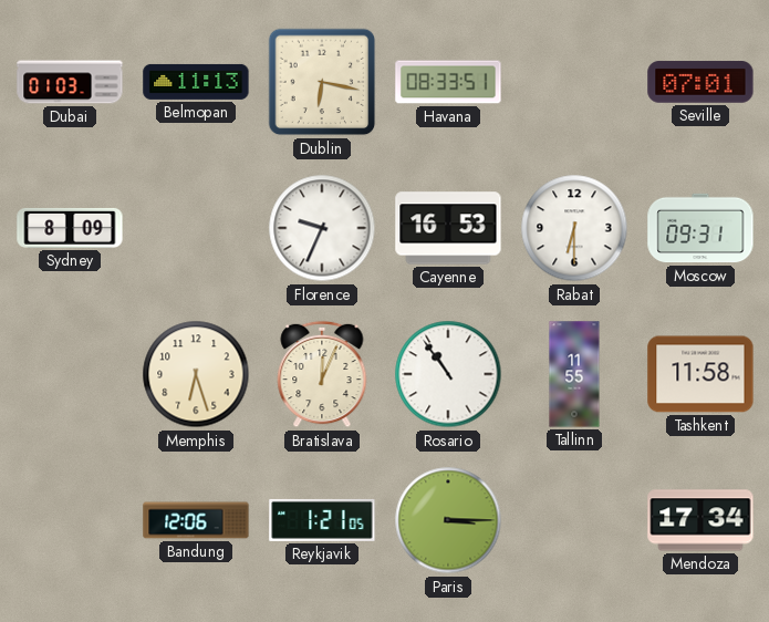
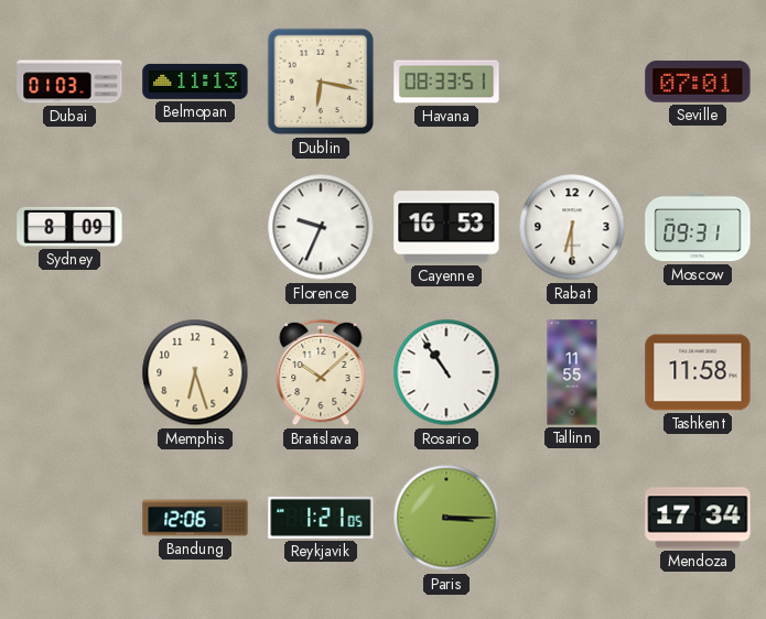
Bratislava: 12:04 -> 10:08
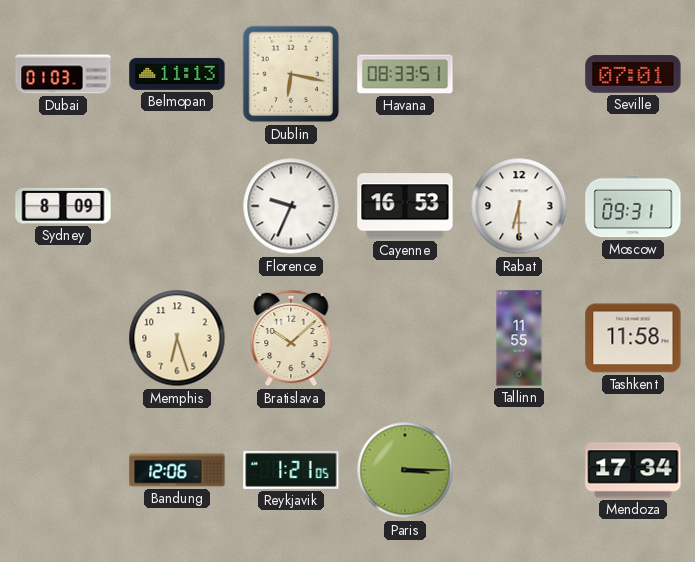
Rosario: 10:54 -> none
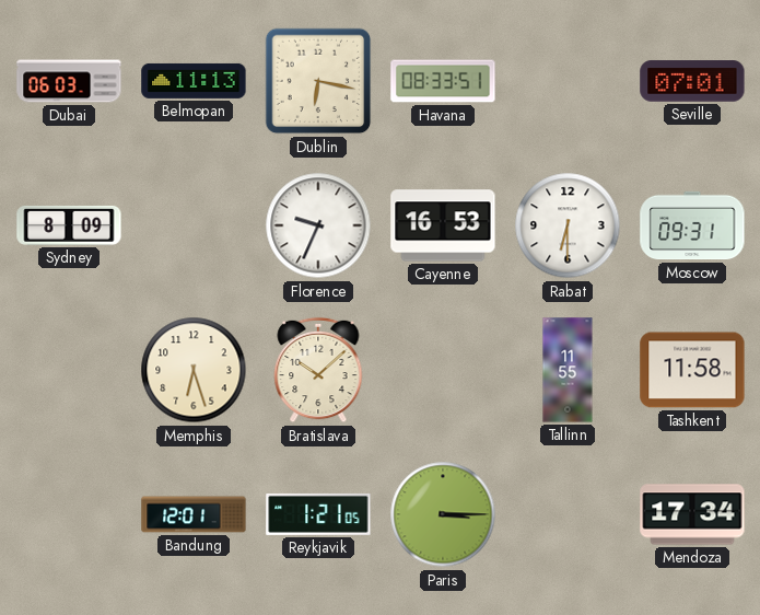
Dubai: 01:03 -> 06:03
Bandung: 12:06 -> 12:01
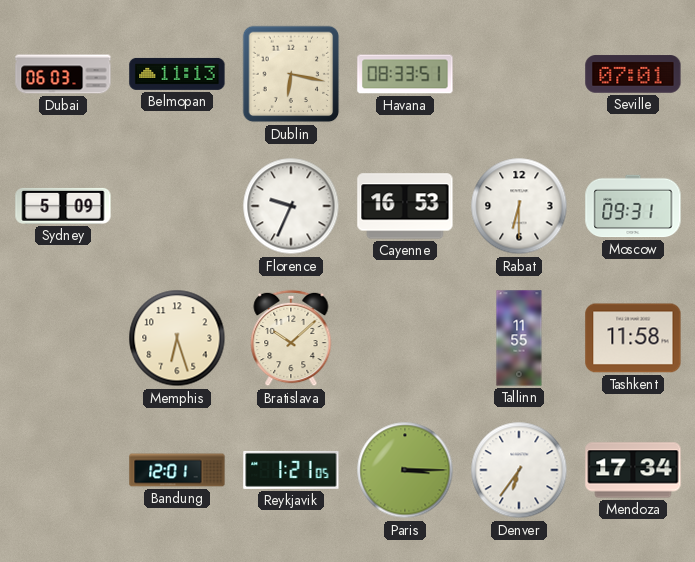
Sydney: 8:09 -> 5:09
Denver: none -> 6:36
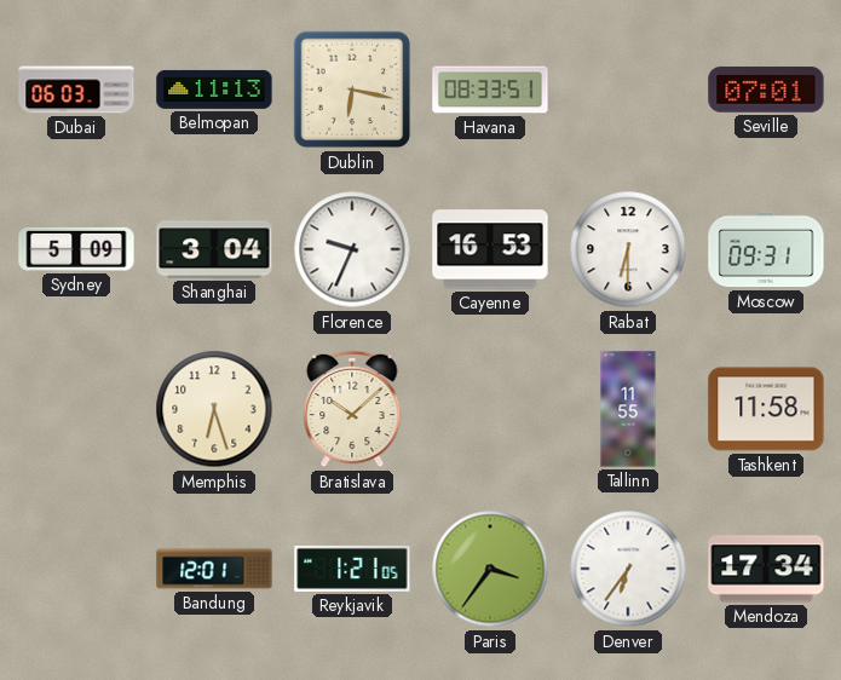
Shanghai: none -> 3:04
Paris: 3:15 -> 3:36
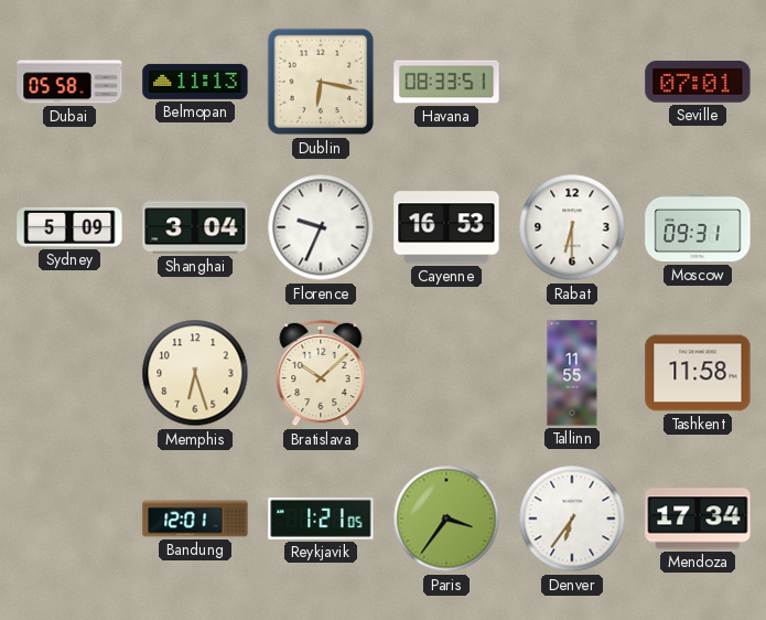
Dubai: 06:03 -> 05:58
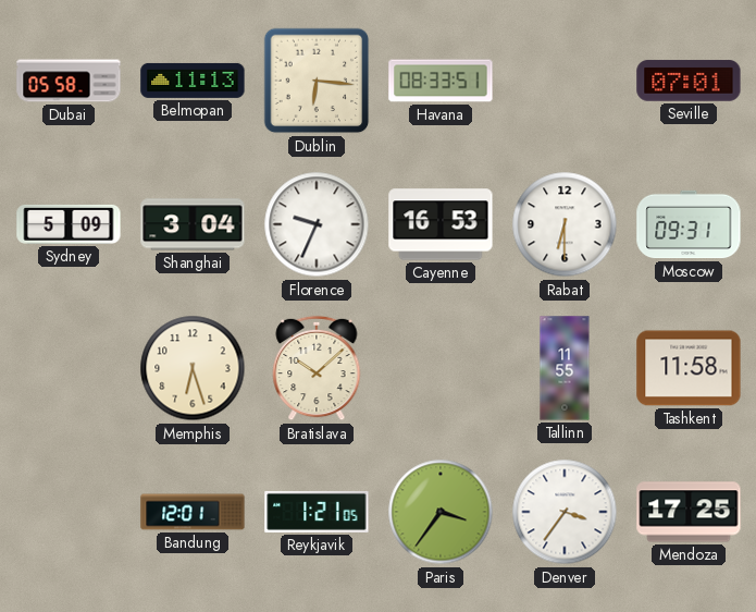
Dublin: 6:17 -> 6:16
Denver: 6:36 -> 3:36
Mendoza: 17:34 -> 17:25
